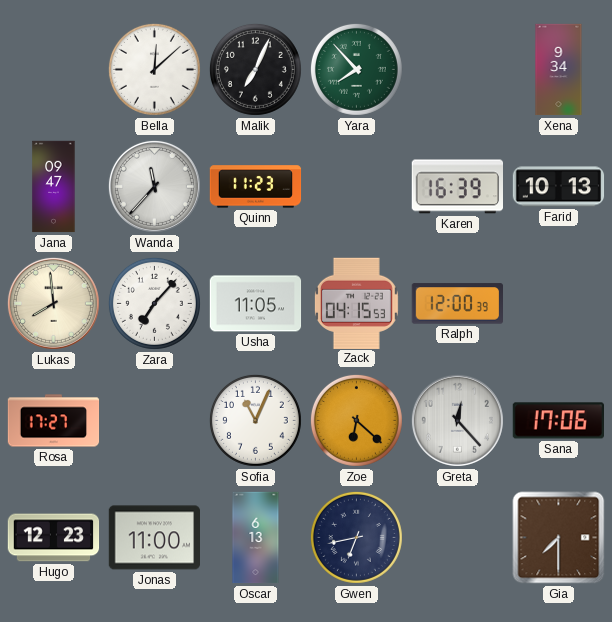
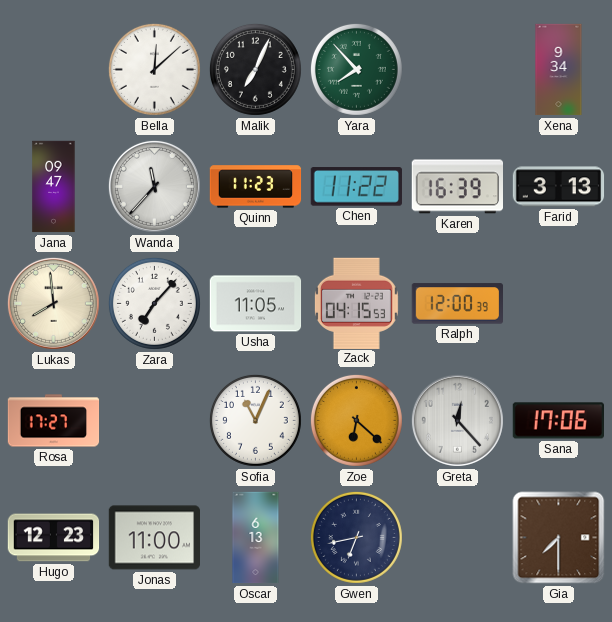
Chen: none -> 11:22
Farid: 10:13 -> 3:13
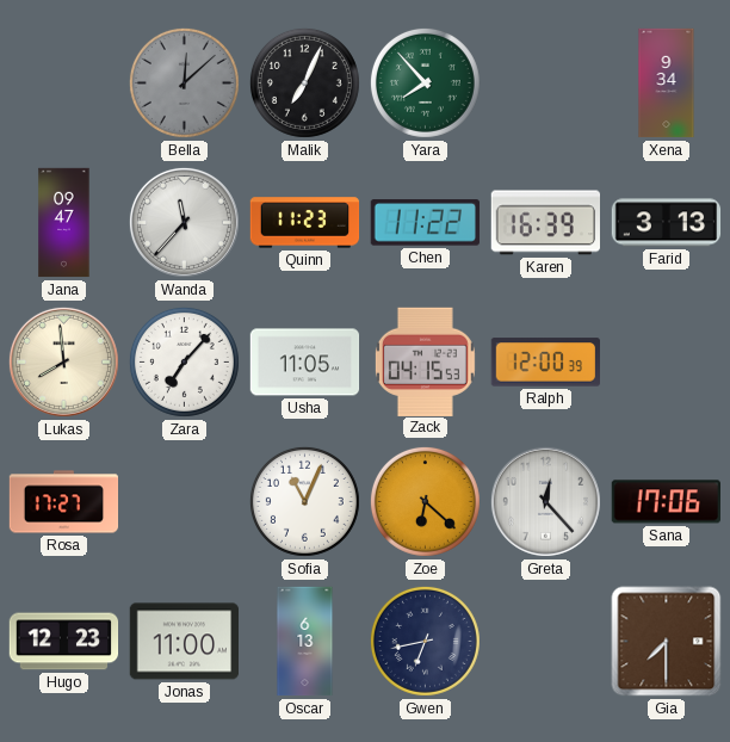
Bella dial: white -> grey
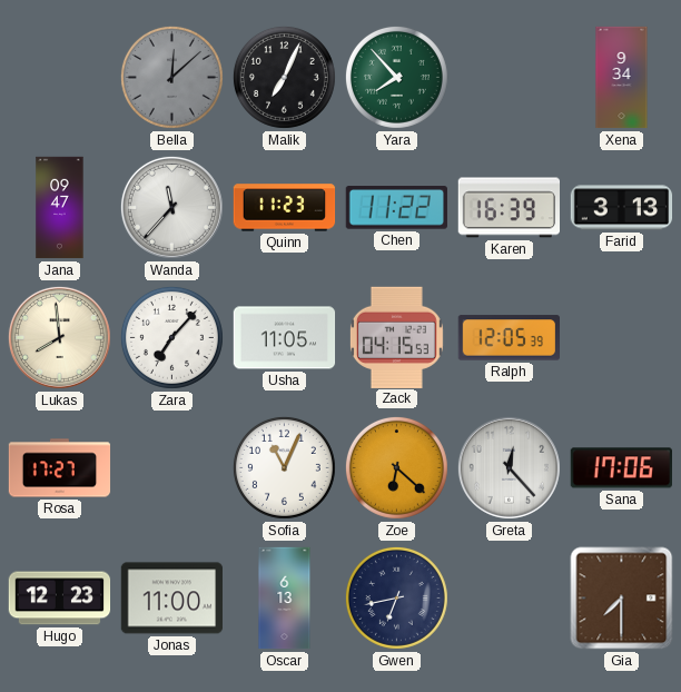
Ralph: 12:00 -> 12:05
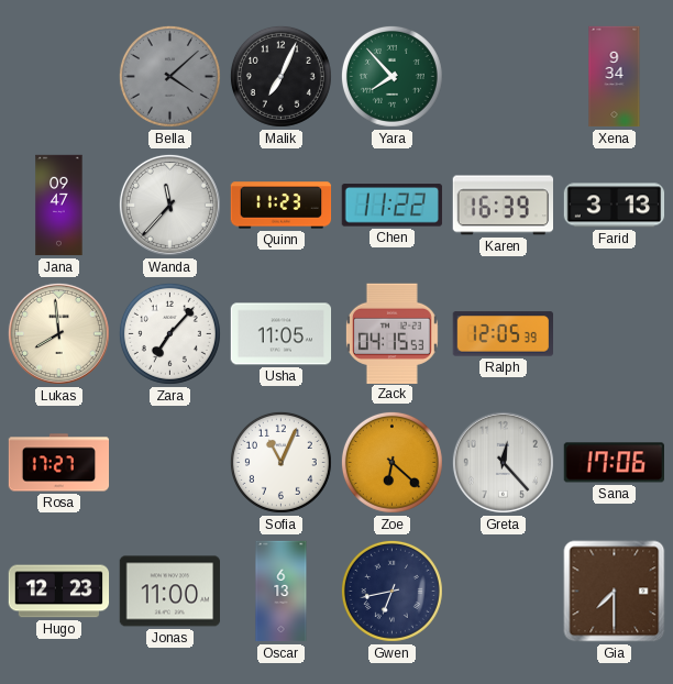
Bella: 12:08 -> 4:08
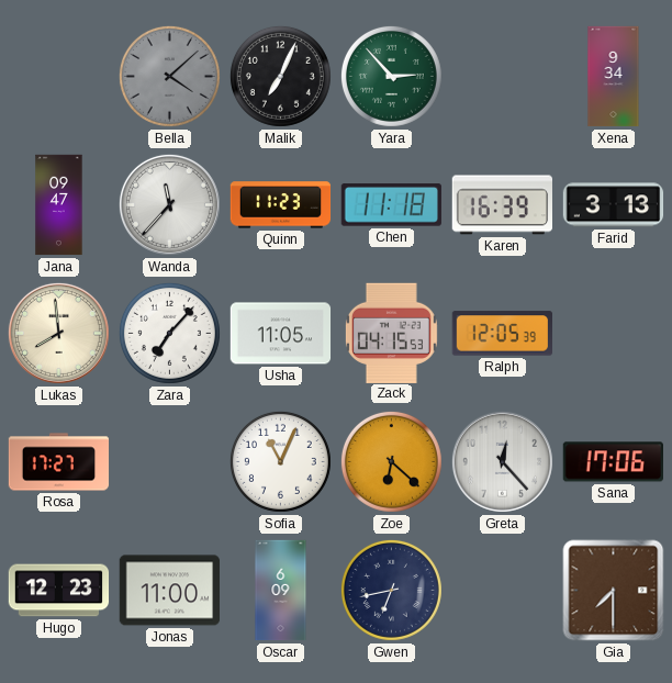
Yara: 7:53 -> 2:53
Chen: 11:22 -> 11:18
Oscar: 6:13 -> 6:09
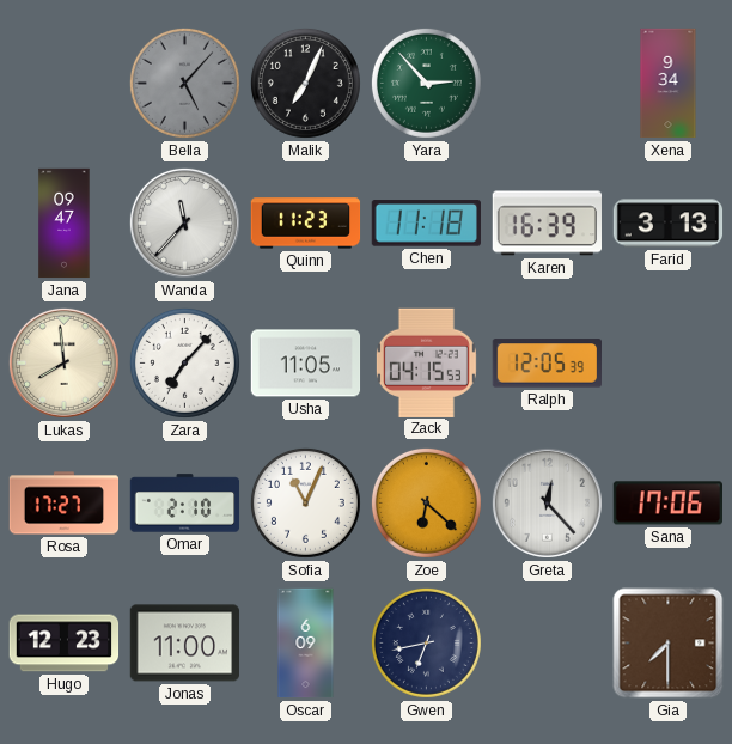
Bella: 4:08 -> 5:07
Omar: none -> 2:10
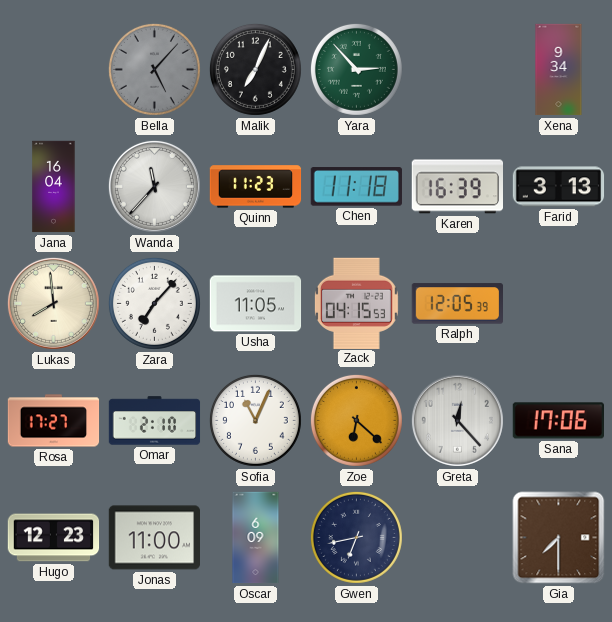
Jana: 09:47 -> 16:04
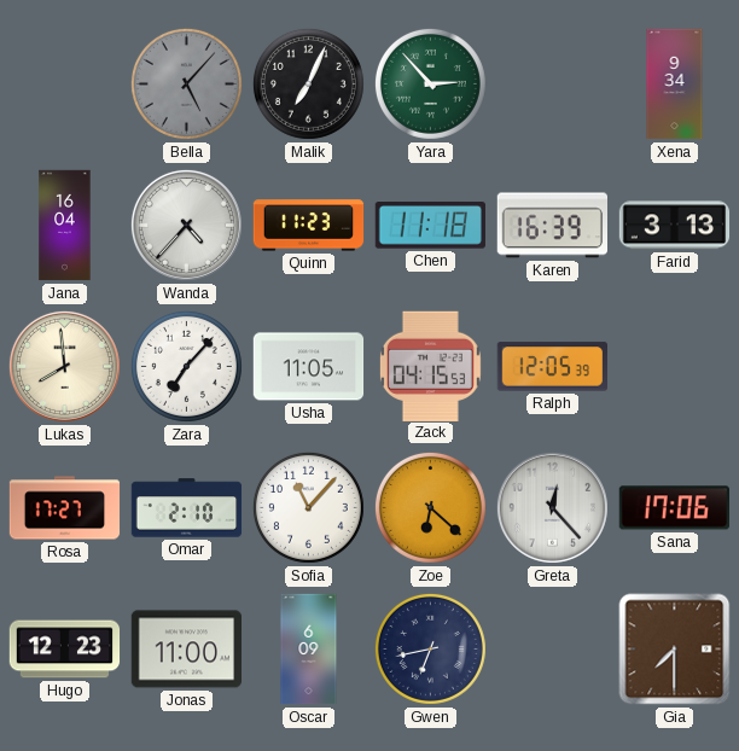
Wanda: 11:37 -> 4:37
Sofia: 11:04 -> 11:07
